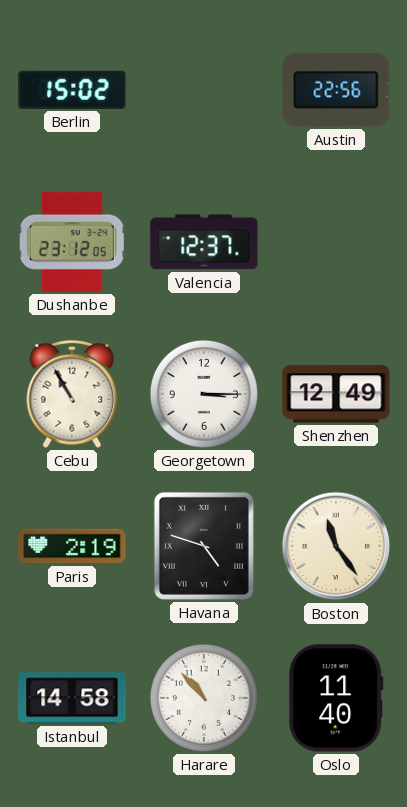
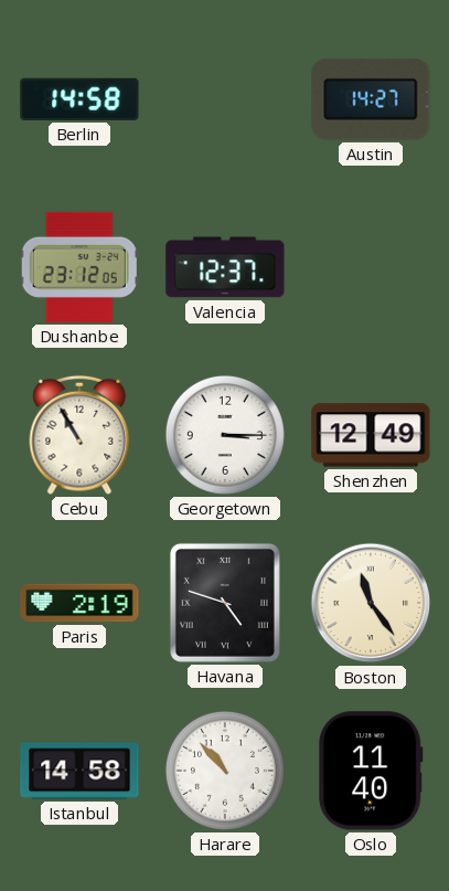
Berlin: 15:02 -> 14:58
Austin: 22:56 -> 14:27
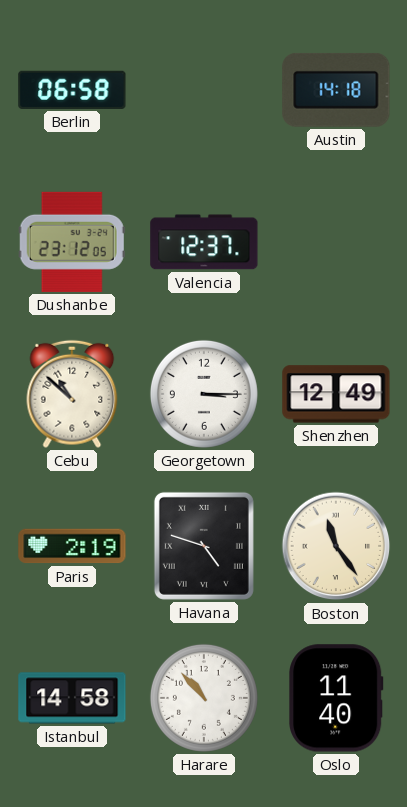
Berlin: 14:58 -> 06:58
Austin: 14:27 -> 14:18
Cebu: 10:55 -> 10:52
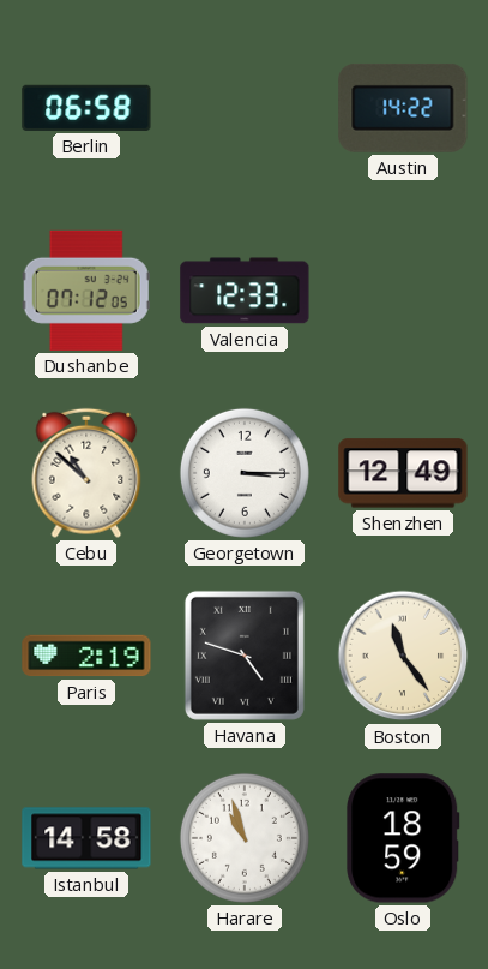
Austin: 14:18 -> 14:22
Dushanbe: 23:12 -> 07:12
Valencia: 12:37 -> 12:33
Harare: 10:53 -> 10:57
Oslo: 11:40 -> 18:59
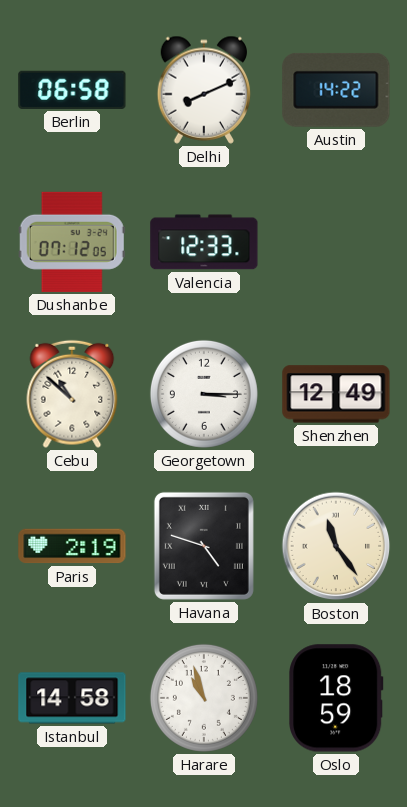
Delhi: none -> 8:11
